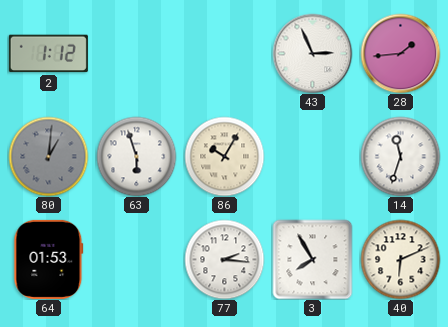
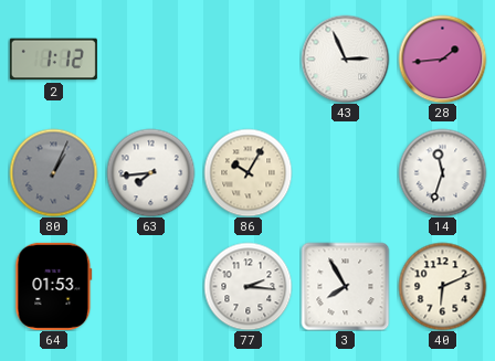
80: 1:01 -> 1:04
63: 5:57 -> 7:44
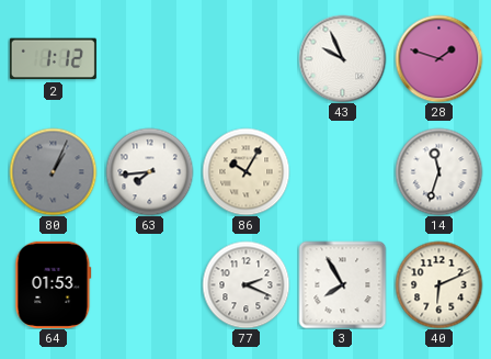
43: 2:56 -> 9:56
28: 1:44 -> 1:48
77: 2:16 -> 2:19
